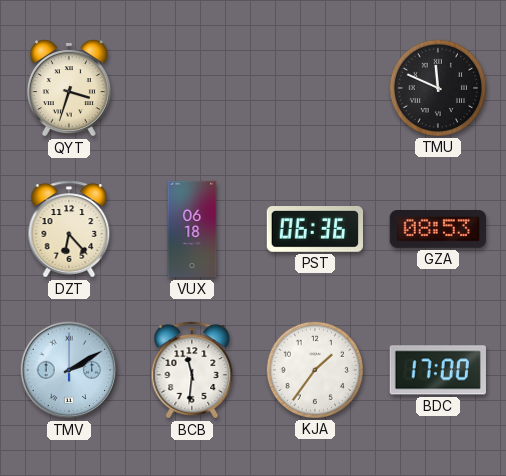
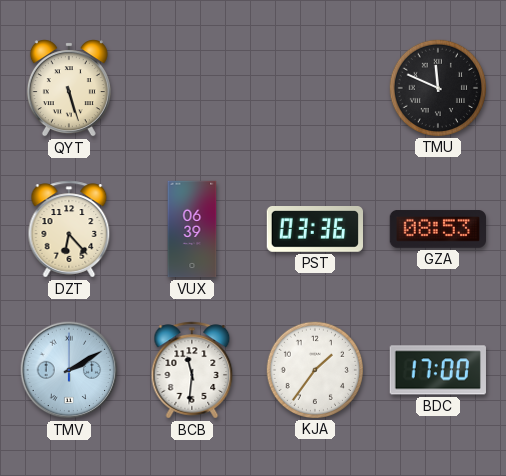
QYT: 3:33 -> 5:27
VUX: 06:18 -> 06:39
PST: 06:36 -> 03:36
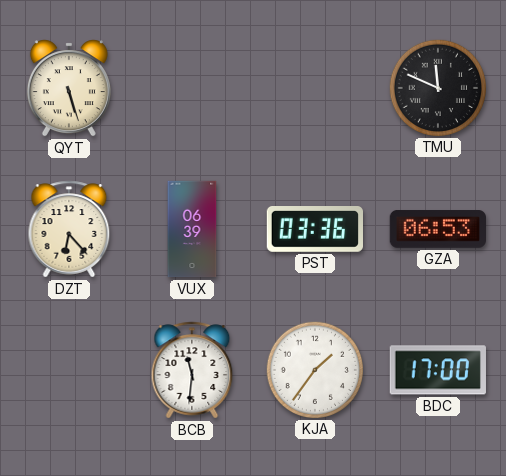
GZA: 08:53 -> 06:53
TMV: 2:10 -> none
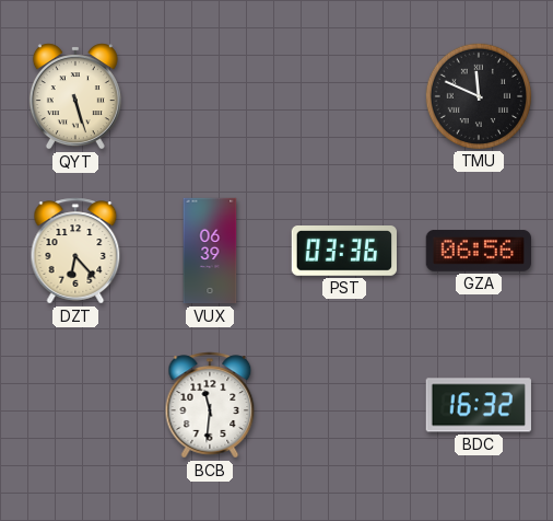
GZA: 06:53 -> 06:56
KJA: 1:36 -> none
BDC: 17:00 -> 16:32
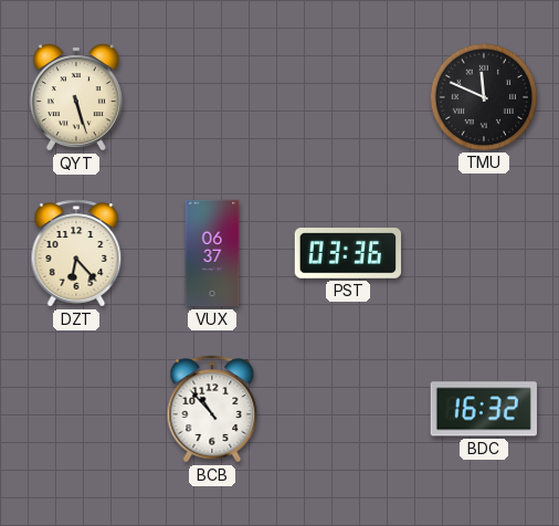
VUX: 06:39 -> 06:37
GZA: 06:56 -> none
BCB: 11:31 -> 10:53
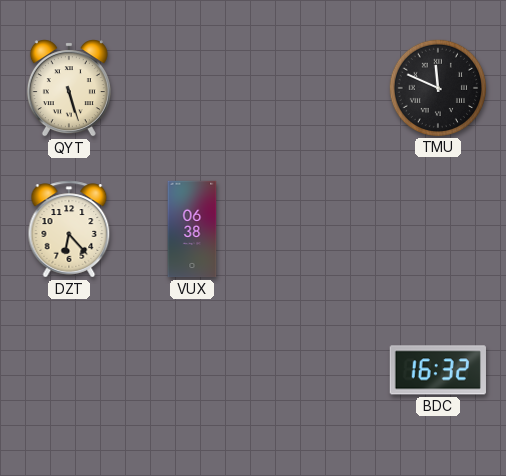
VUX: 06:37 -> 06:38
PST: 03:36 -> none
BCB: 10:53 -> none
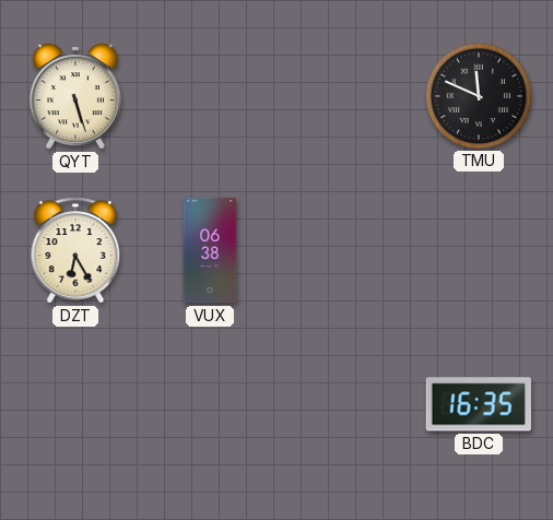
DZT: 6:23 -> 6:25
BDC: 16:32 -> 16:35
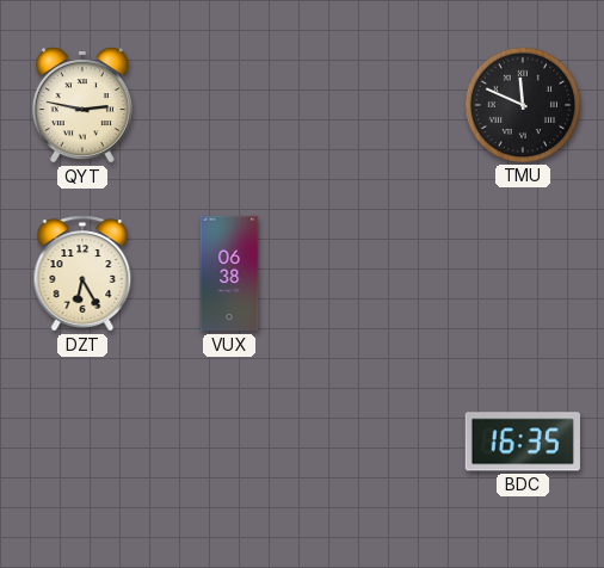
QYT: 5:27 -> 2:47
